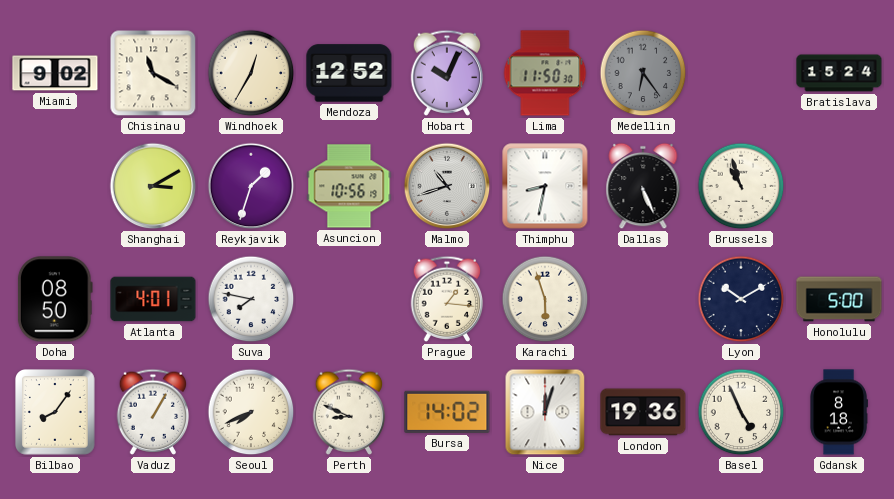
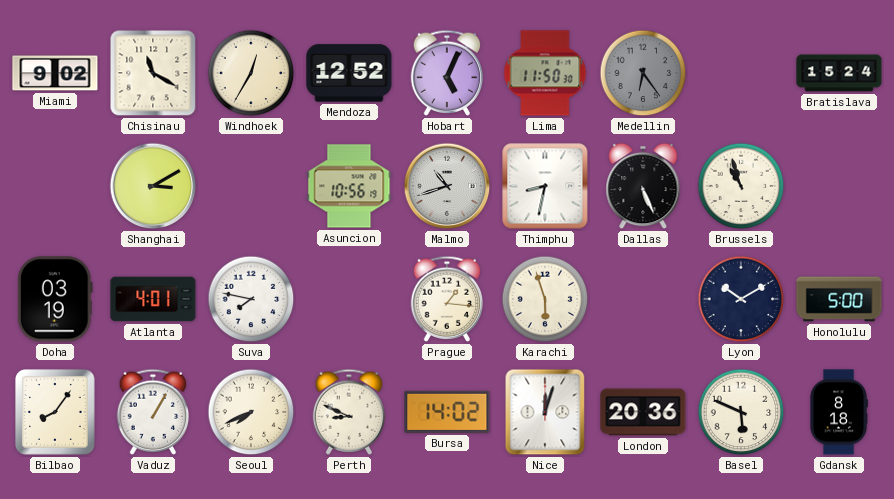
Hobart: 10:04 -> 5:04
Reykjavik: 1:33 -> none
Doha: 08:50 -> 03:19
London: 19:36 -> 20:36
Basel: 4:56 -> 5:49
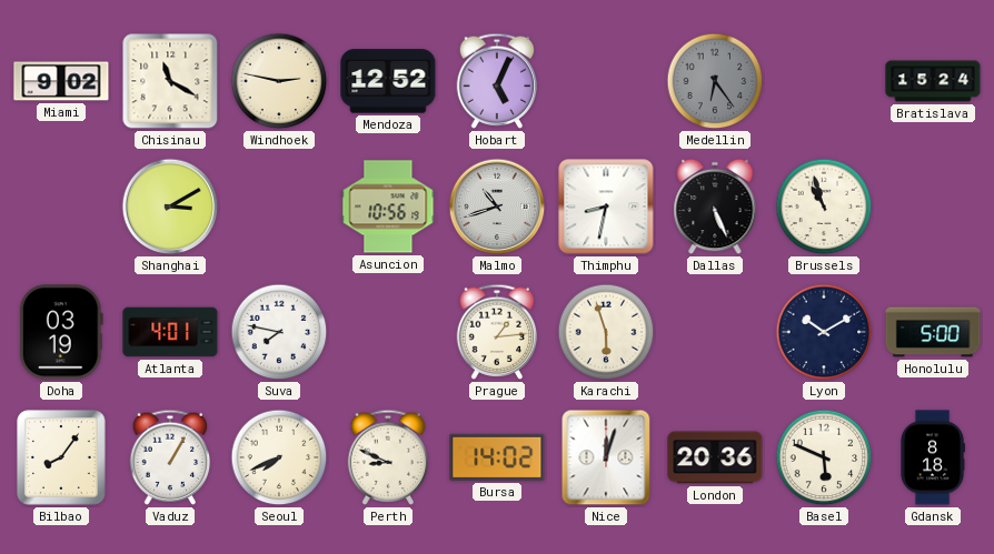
Windhoek: 12:35 -> 2:47
Lima: 11:50 -> none
Prague: 1:16 -> 1:14
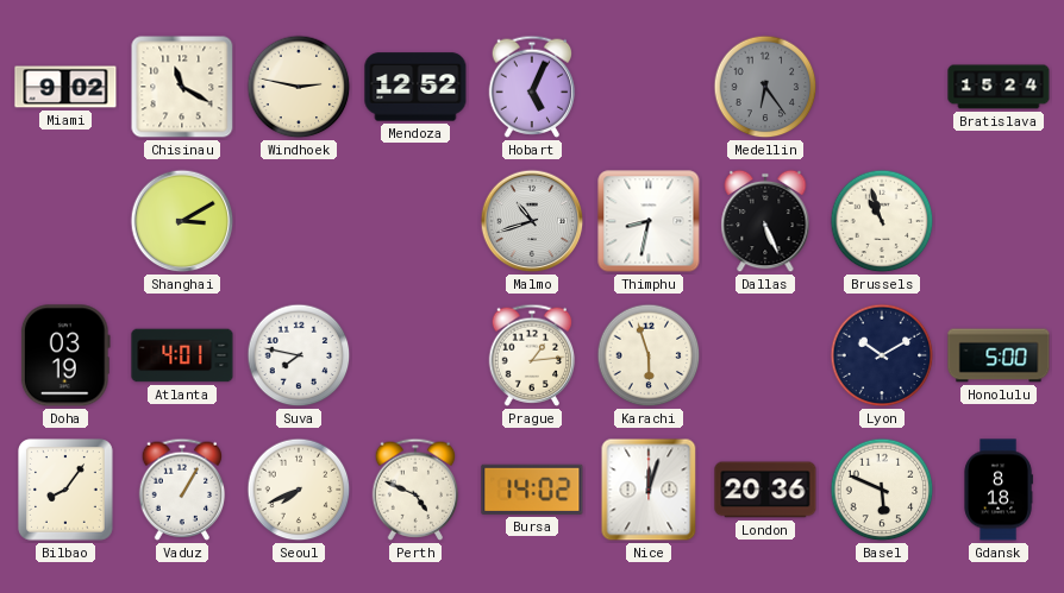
Asuncion: 10:56 -> none
Perth: 8:49 -> 4:49
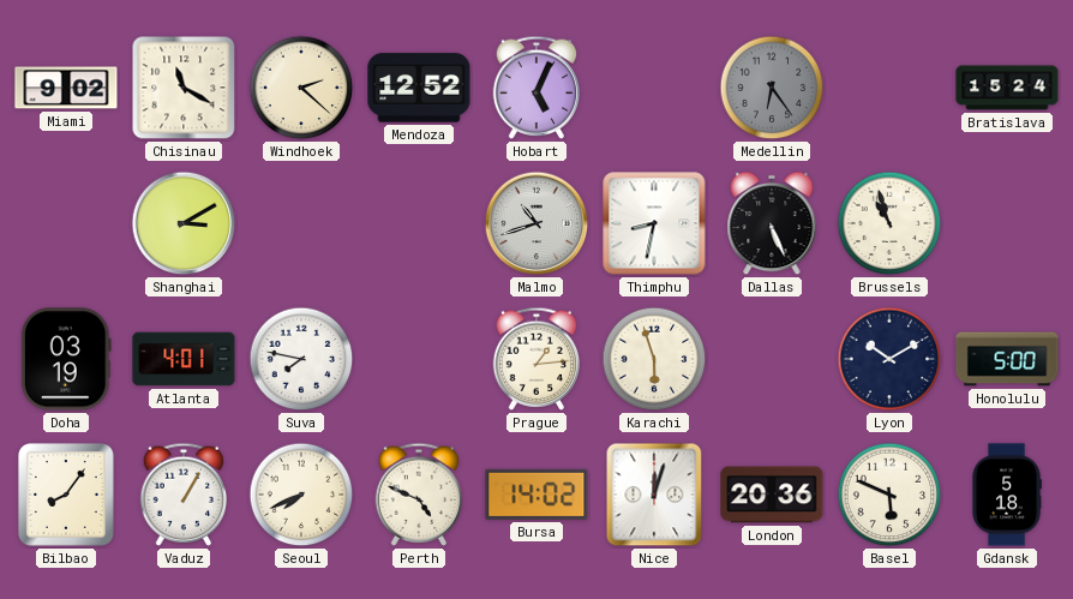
Windhoek: 2:47 -> 2:22
Gdansk: 8:18 -> 5:18
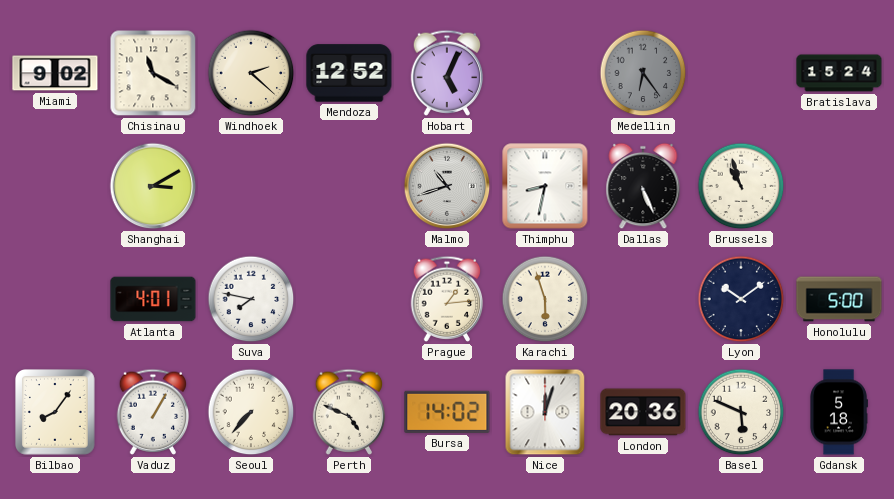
Doha: 03:19 -> none
Lyon: 10:10 -> 10:09
Seoul: 7:41 -> 7:37
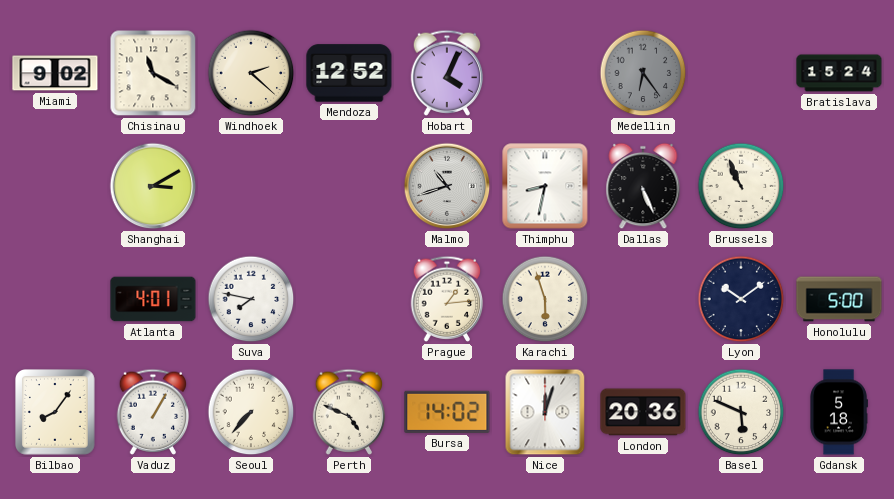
Hobart: 5:04 -> 4:04
Brussels: 10:57 -> 10:56
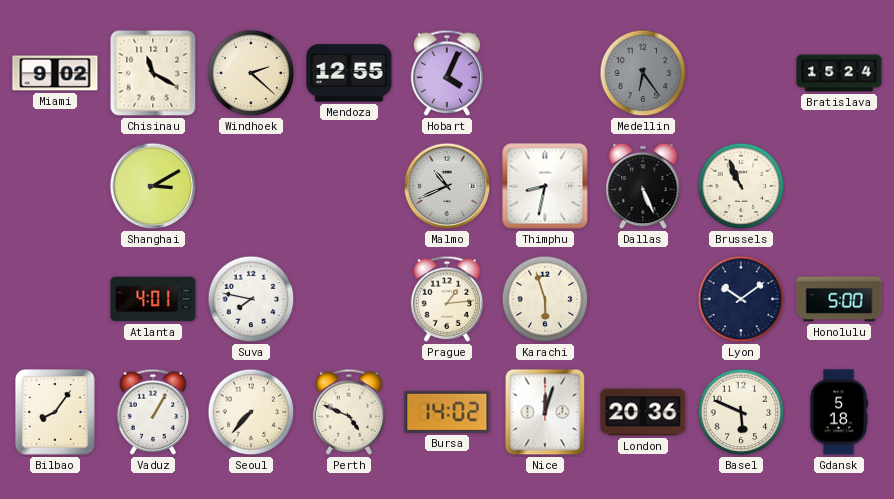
Mendoza: 12:52 -> 12:55
Malmo: 10:42 -> 10:41
